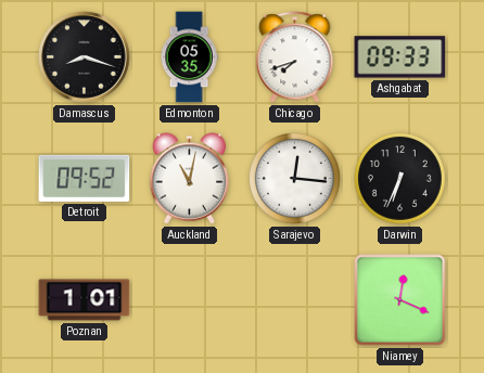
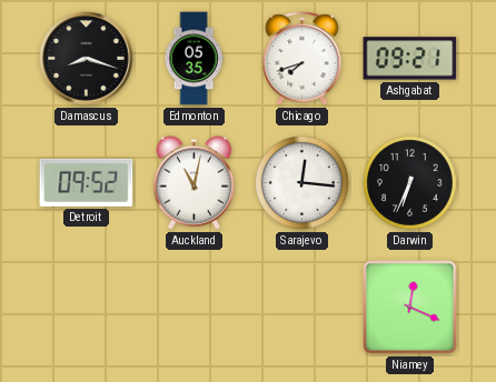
Ashgabat: 09:33 -> 09:21
Poznan: 1:01 -> none
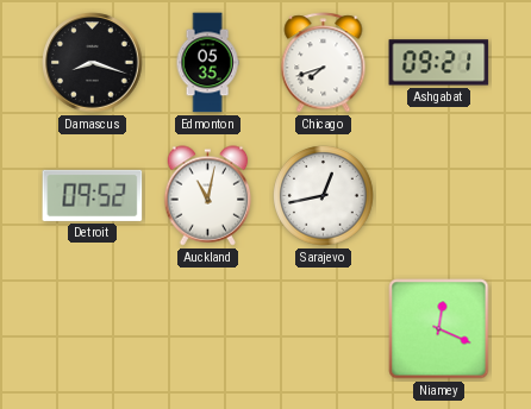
Sarajevo: 12:16 -> 12:43
Darwin: 6:34 -> none
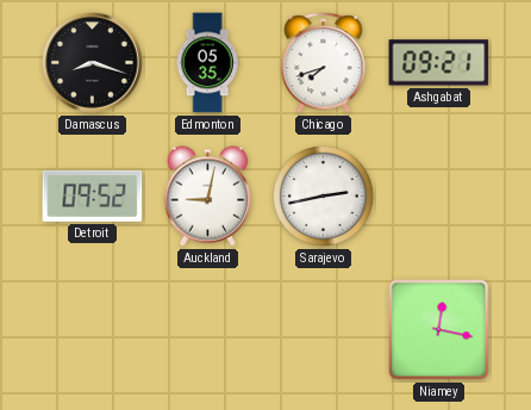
Auckland: 11:02 -> 9:02
Sarajevo: 12:43 -> 2:43
Niamey: 12:19 -> 12:17
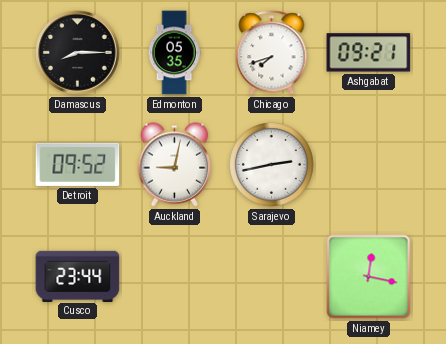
Damascus: 8:18 -> 8:15
Cusco: none -> 23:44
